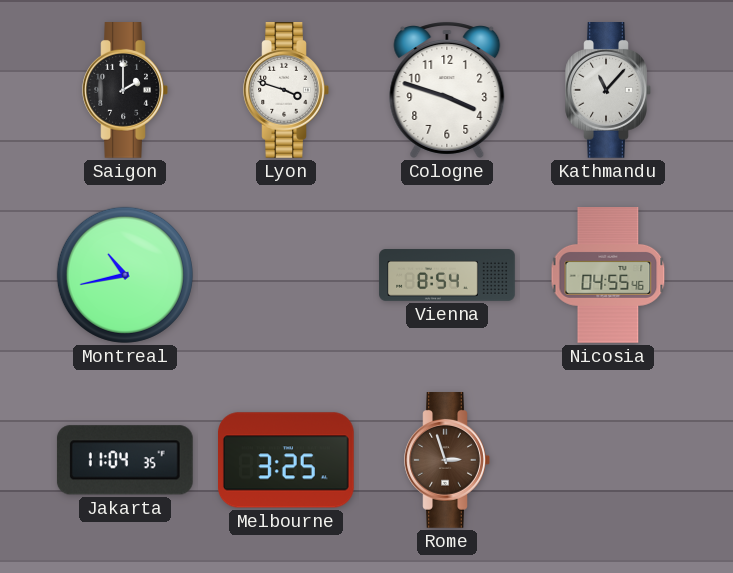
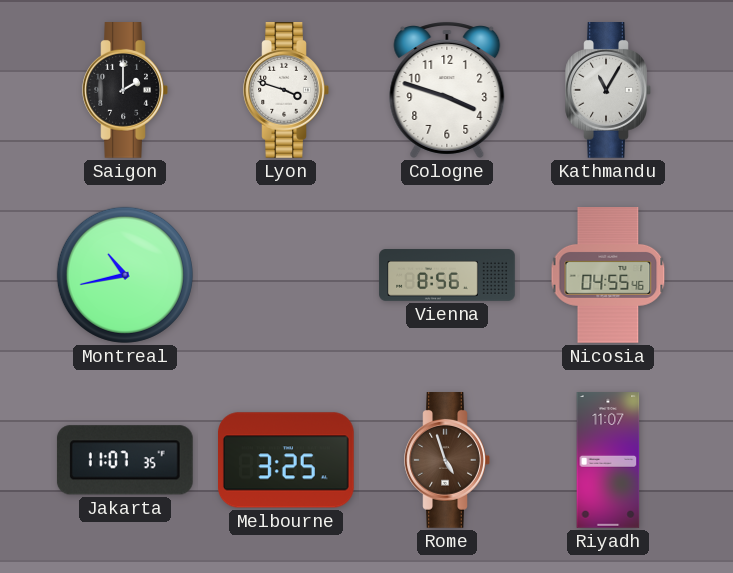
Kathmandu: 11:07 -> 11:05
Vienna: 8:54 -> 8:56
Jakarta: 11:04 -> 11:07
Rome: 2:57 -> 4:57
Riyadh: none -> 11:07
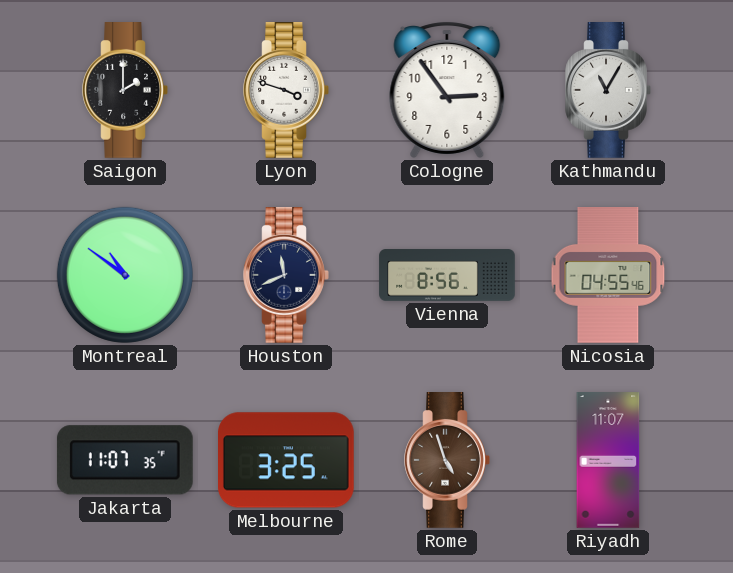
Cologne: 3:48 -> 2:54
Montreal: 10:43 -> 10:51
Houston: none -> 11:41
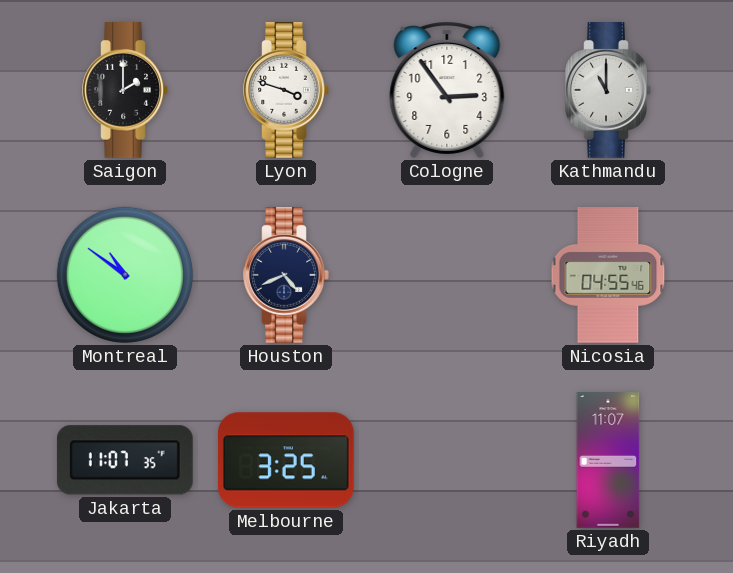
Kathmandu: 11:05 -> 11:00
Houston: 11:41 -> 4:41
Vienna: 8:56 -> none
Rome: 4:57 -> none
